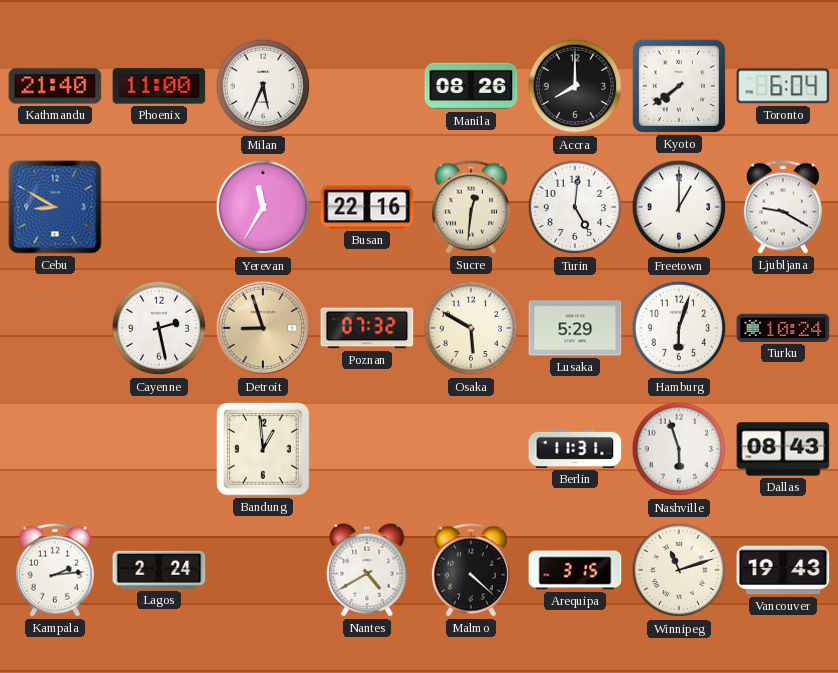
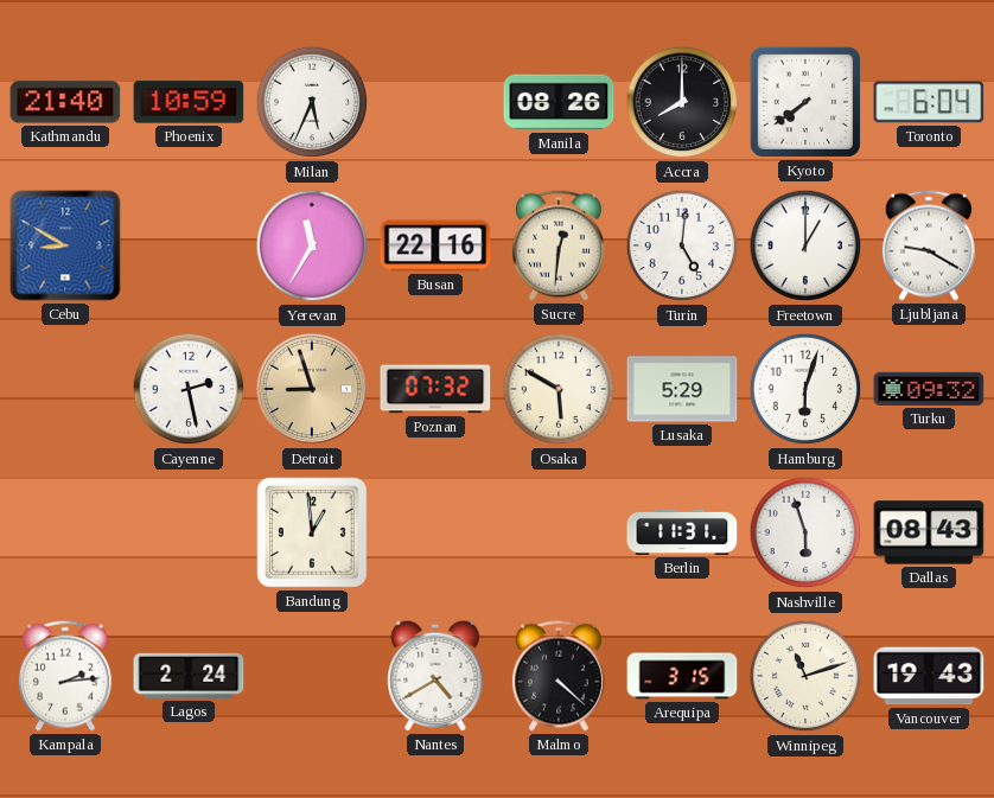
Phoenix: 11:00 -> 10:59
Turku: 10:24 -> 09:32
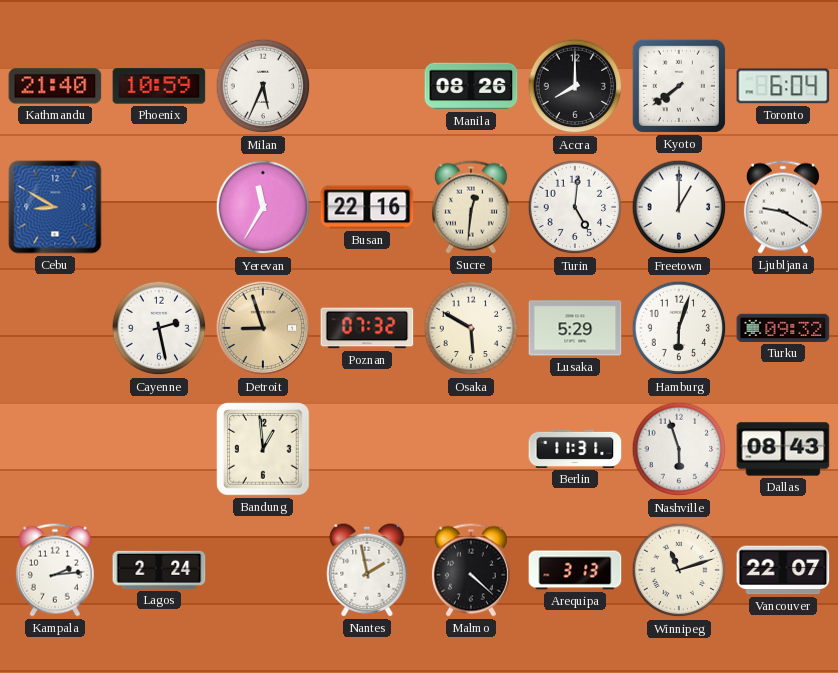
Nantes: 4:40 -> 1:58
Arequipa: 3:15 -> 3:13
Vancouver: 19:43 -> 22:07
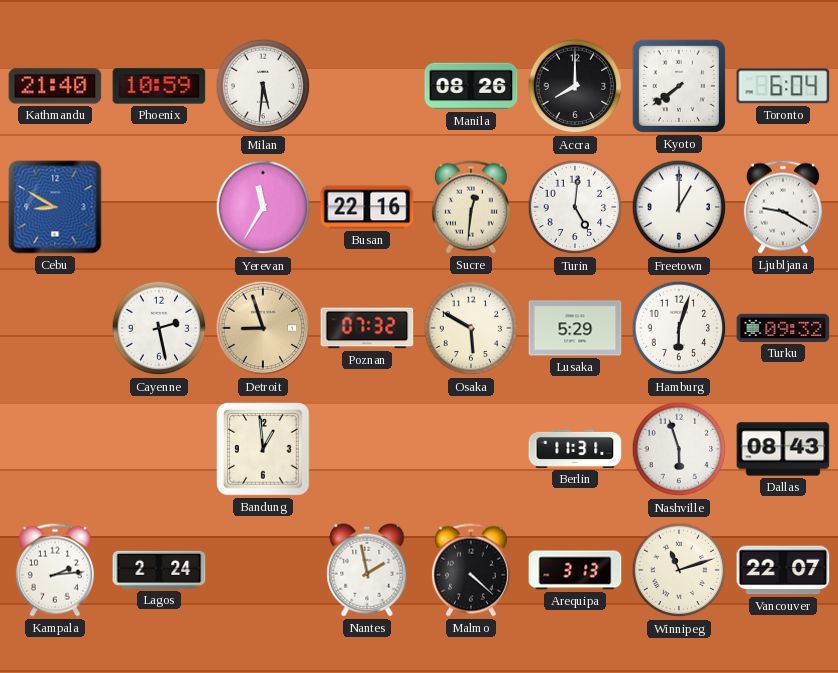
Milan: 5:34 -> 5:31
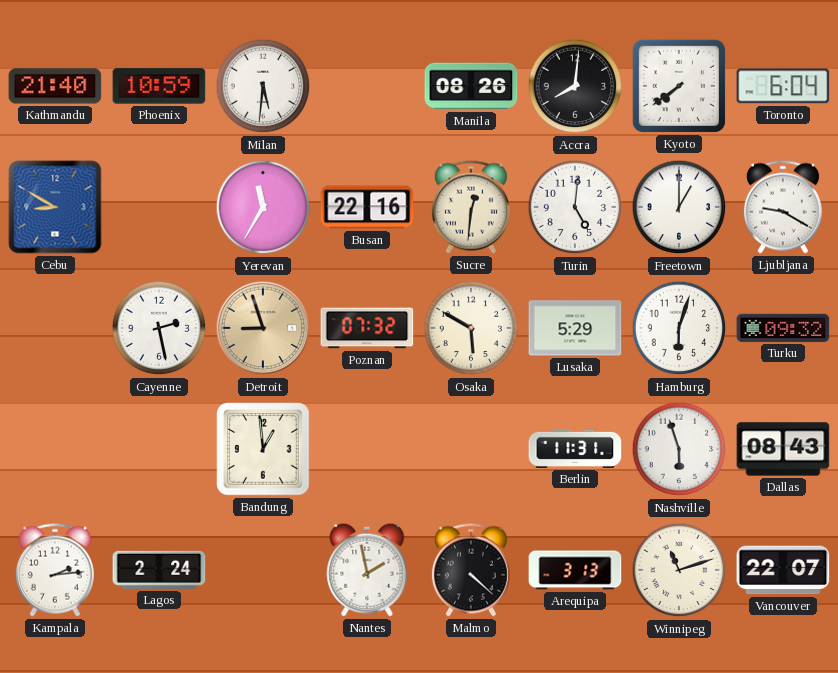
Accra: 8:00 -> 8:01
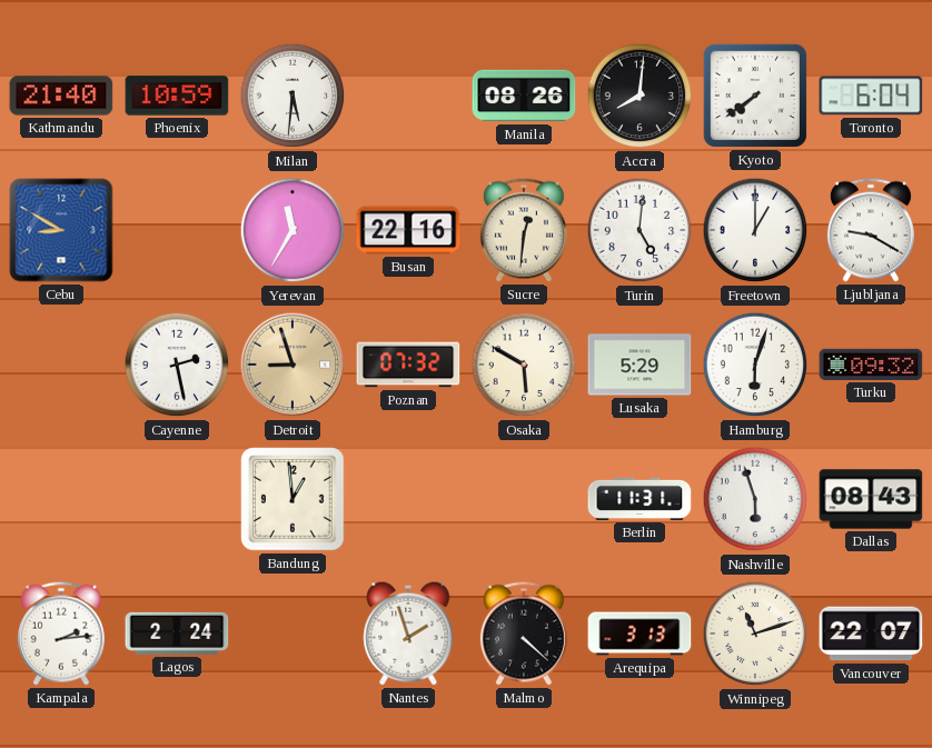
Nantes: 1:58 -> 1:57
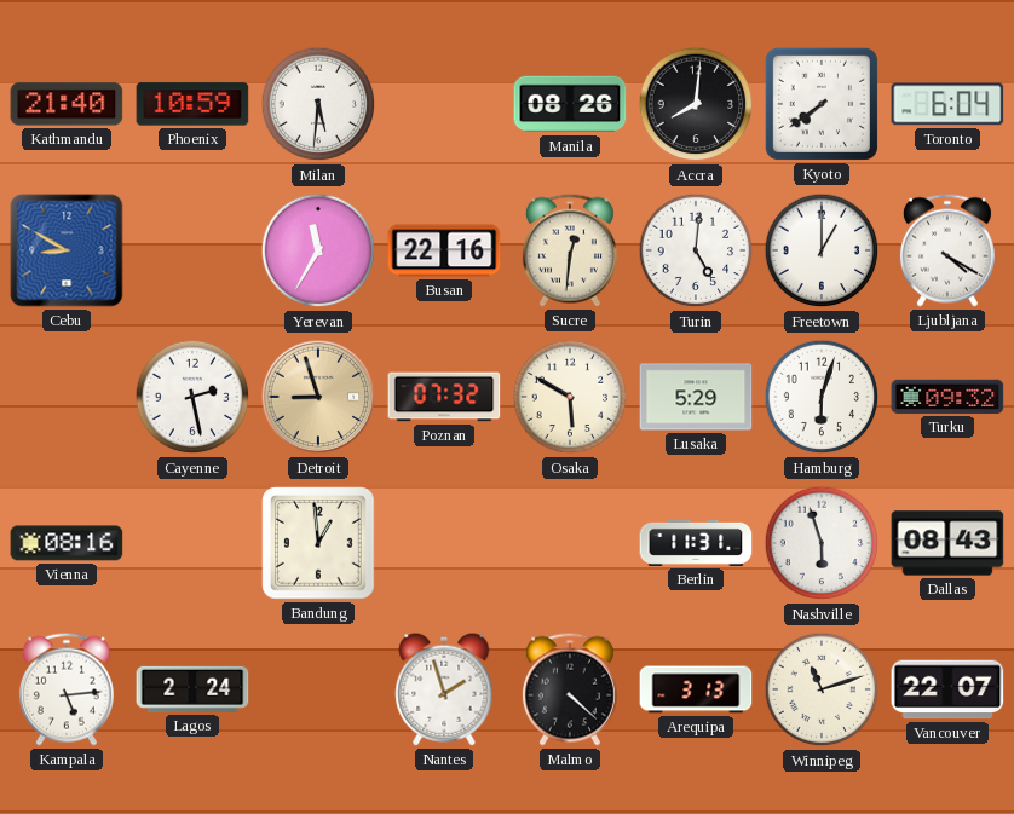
Ljubljana: 9:20 -> 4:20
Vienna: none -> 08:16
Kampala: 2:14 -> 5:14
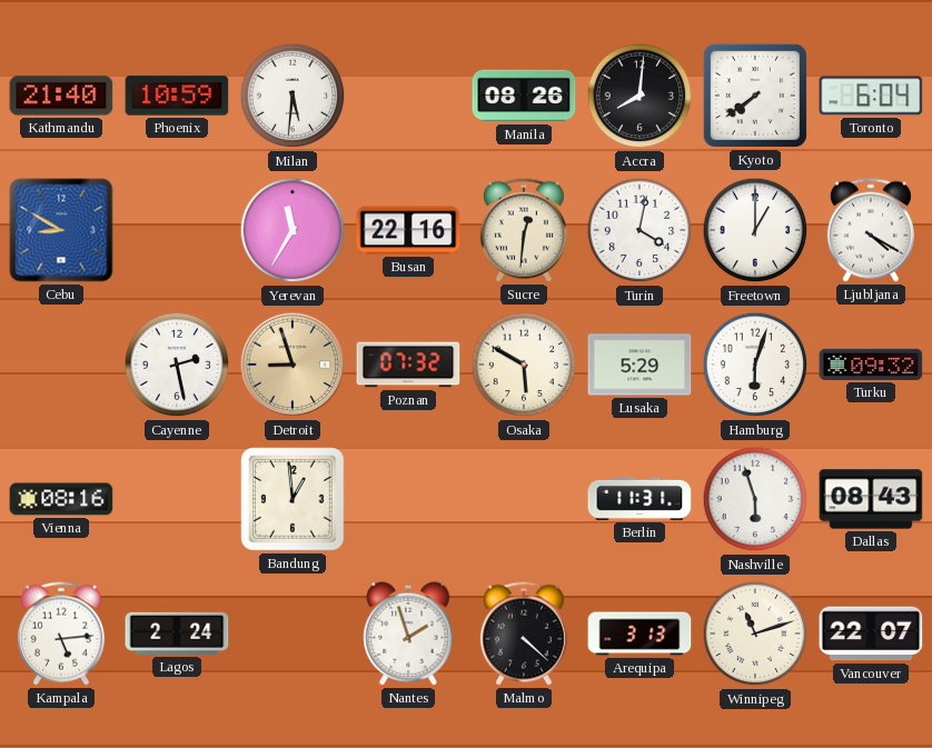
Turin: 5:01 -> 4:02
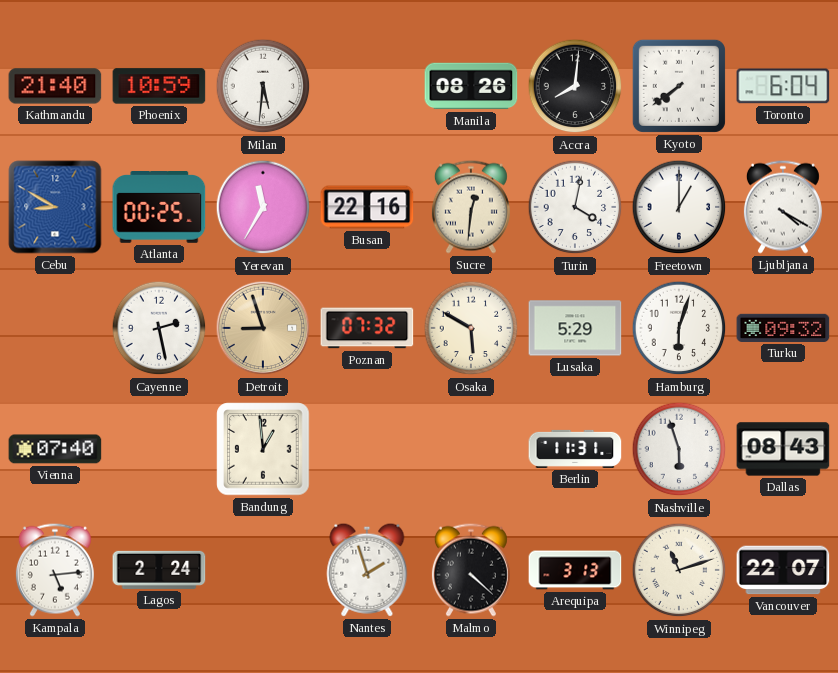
Atlanta: none -> 00:25
Vienna: 08:16 -> 07:40
